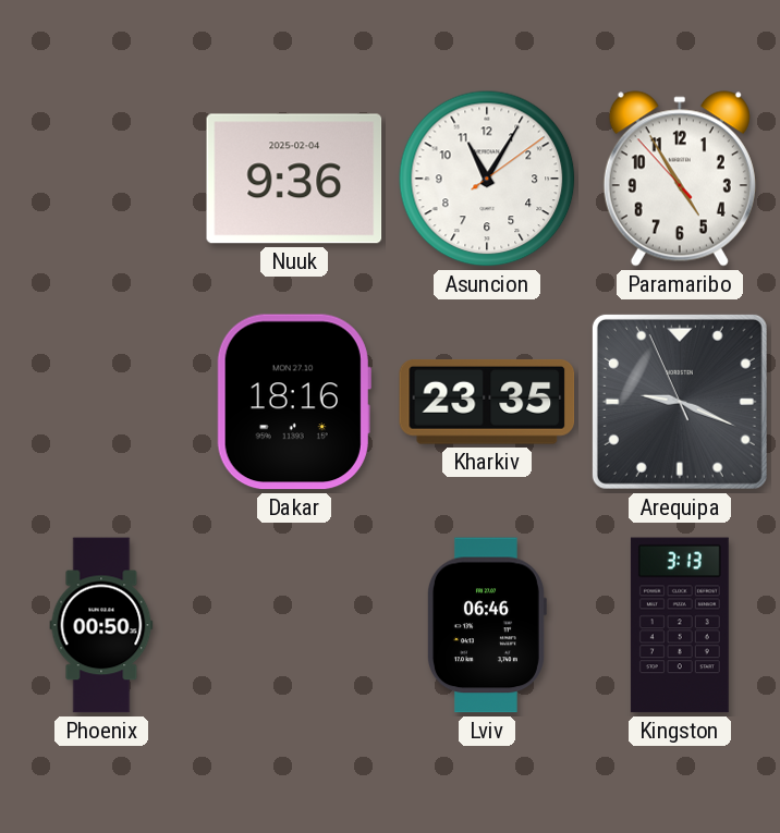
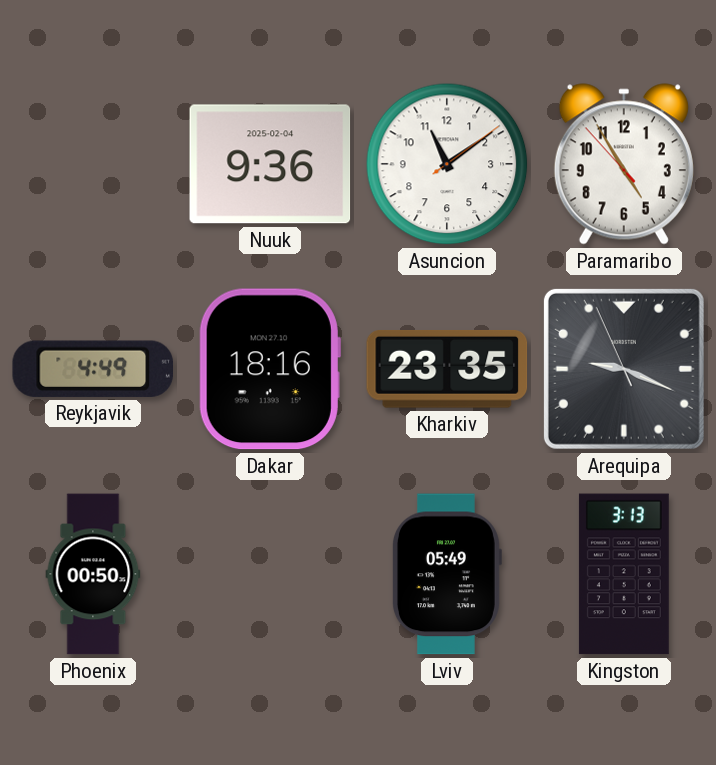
Asuncion: 11:05 -> 11:09
Reykjavik: none -> 4:49
Lviv: 06:46 -> 05:49
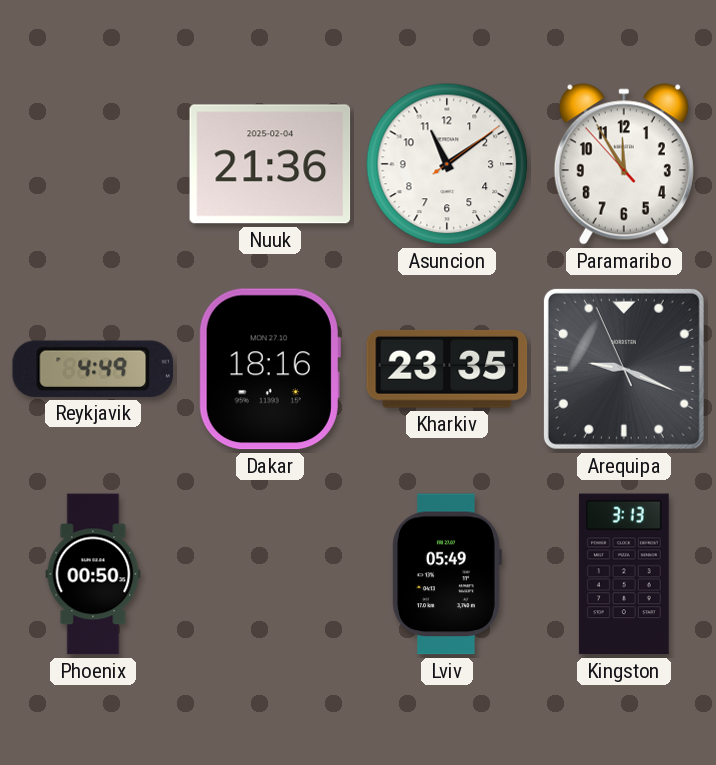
Nuuk: 9:36 -> 21:36
Paramaribo: 4:54 -> 11:54
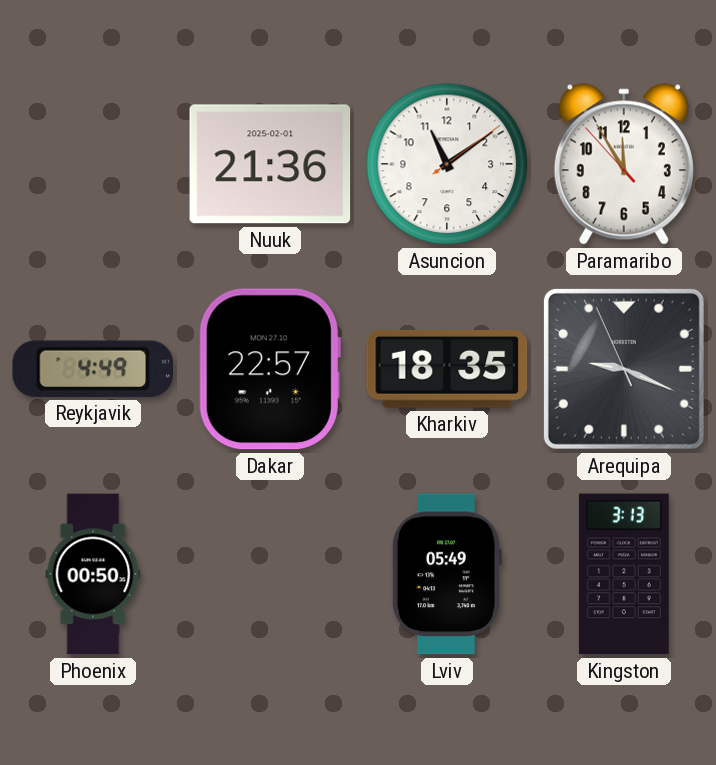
Nuuk date: 2025-02-04 -> 2025-02-01
Dakar: 18:16 -> 22:57
Kharkiv: 23:35 -> 18:35
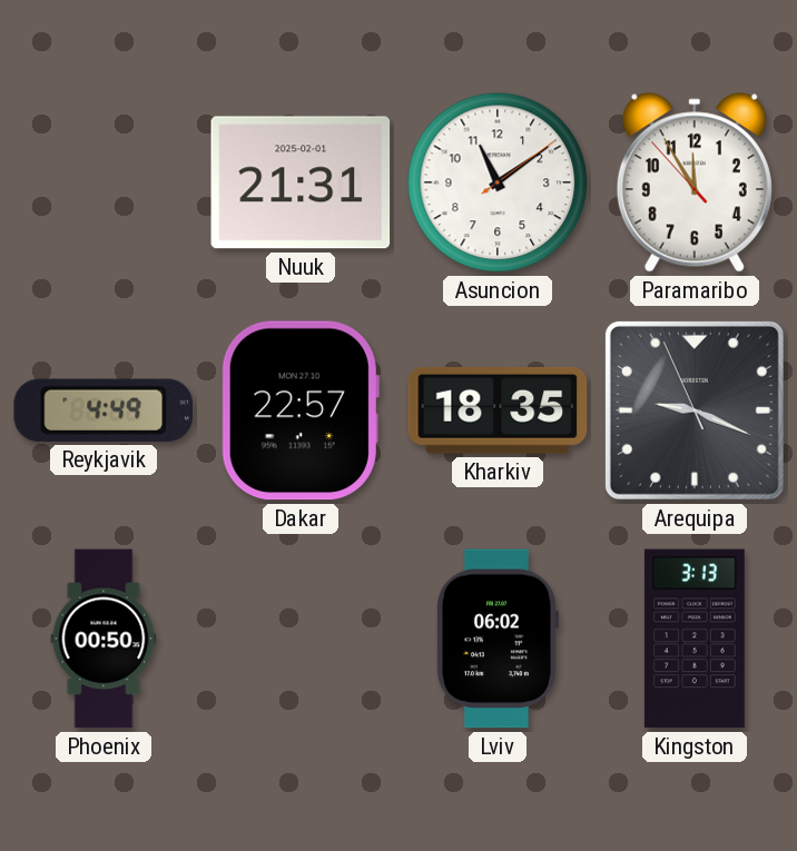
Nuuk: 21:36 -> 21:31
Lviv: 05:49 -> 06:02
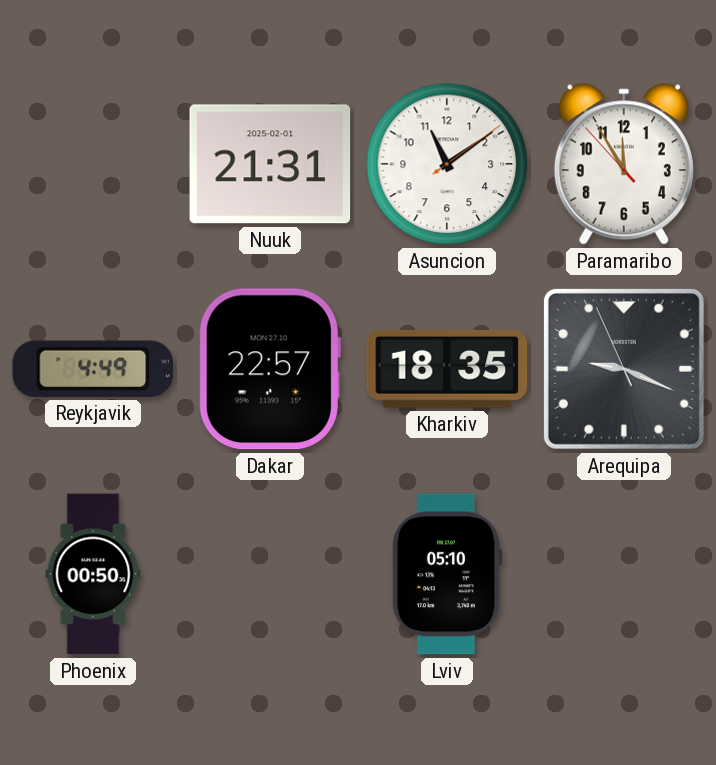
Lviv: 06:02 -> 05:10
Kingston: 3:13 -> none
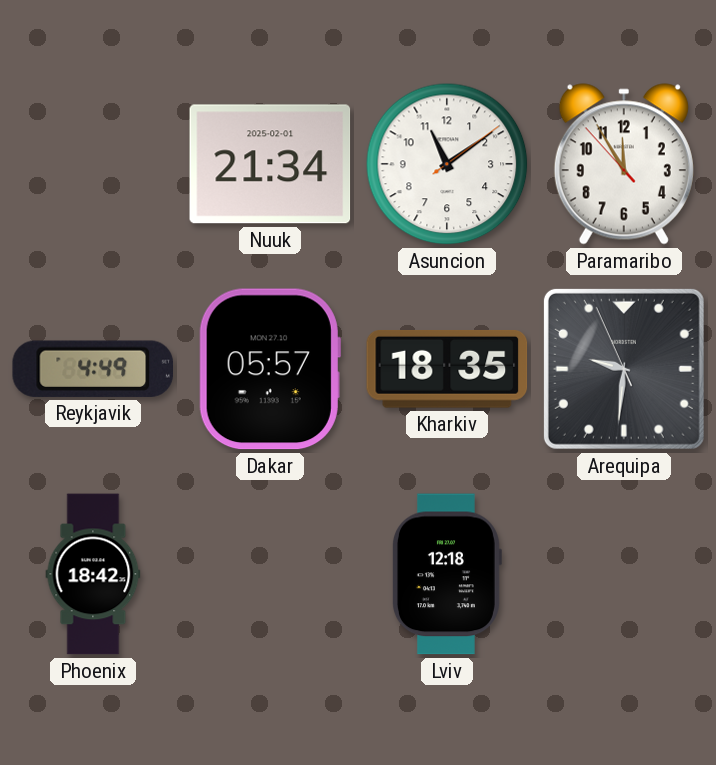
Nuuk: 21:31 -> 21:34
Dakar: 22:57 -> 05:57
Arequipa: 9:18 -> 9:30
Phoenix: 00:50 -> 18:42
Lviv: 05:10 -> 12:18
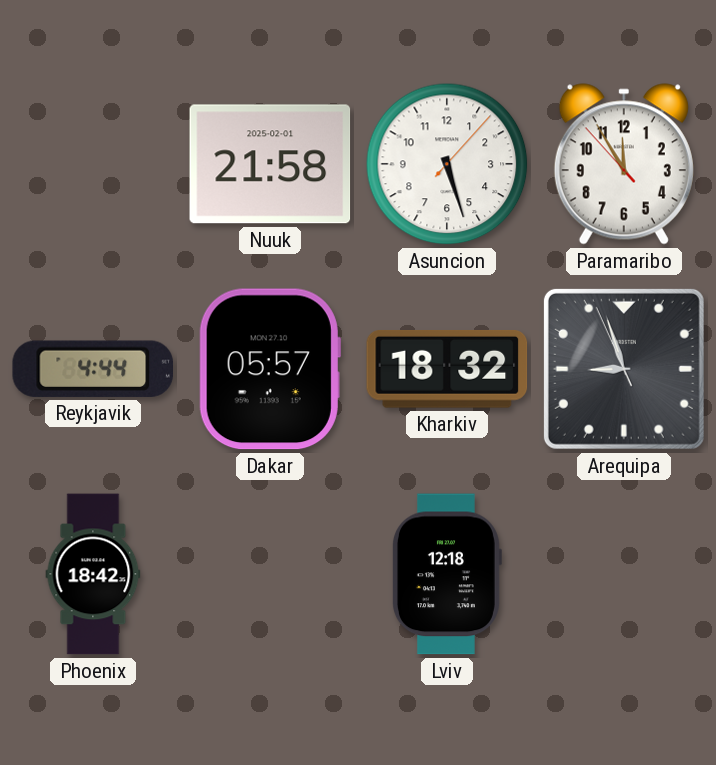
Nuuk: 21:34 -> 21:58
Asuncion: 11:09 -> 5:27
Reykjavik: 4:49 -> 4:44
Kharkiv: 18:35 -> 18:32
Arequipa: 9:30 -> 8:56
